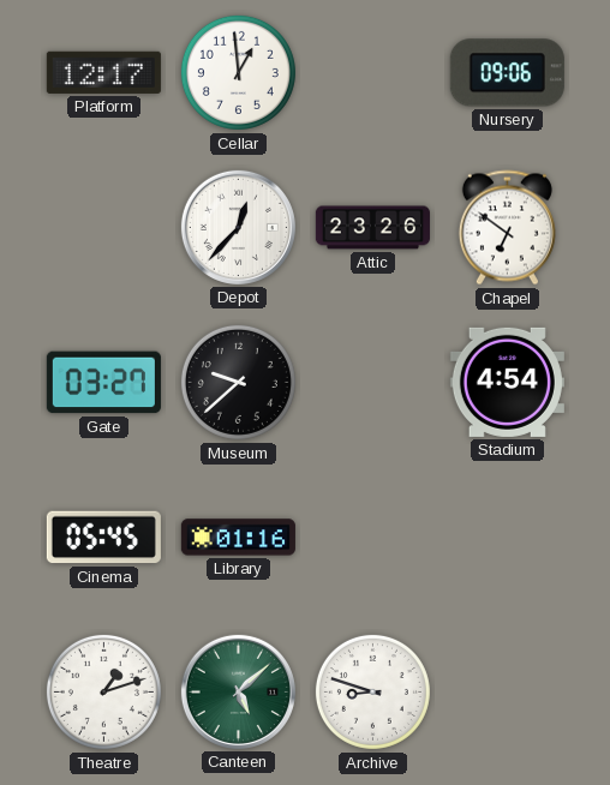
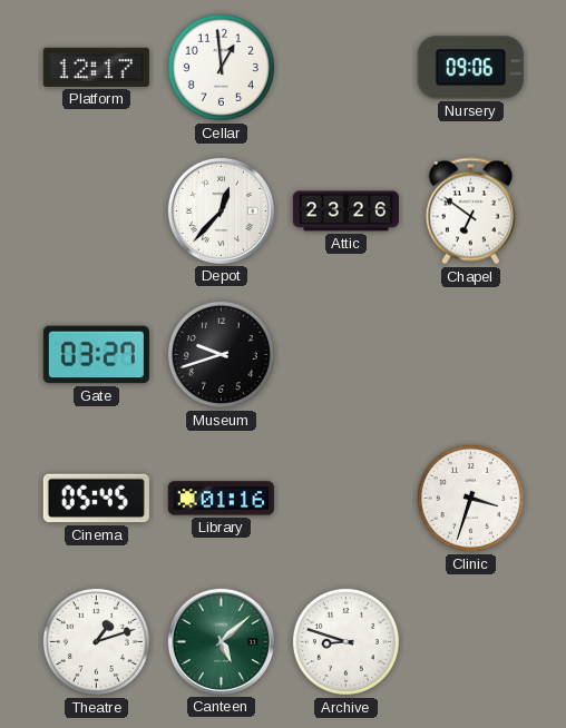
Museum: 9:38 -> 9:42
Stadium: 4:54 -> none
Clinic: none -> 3:33
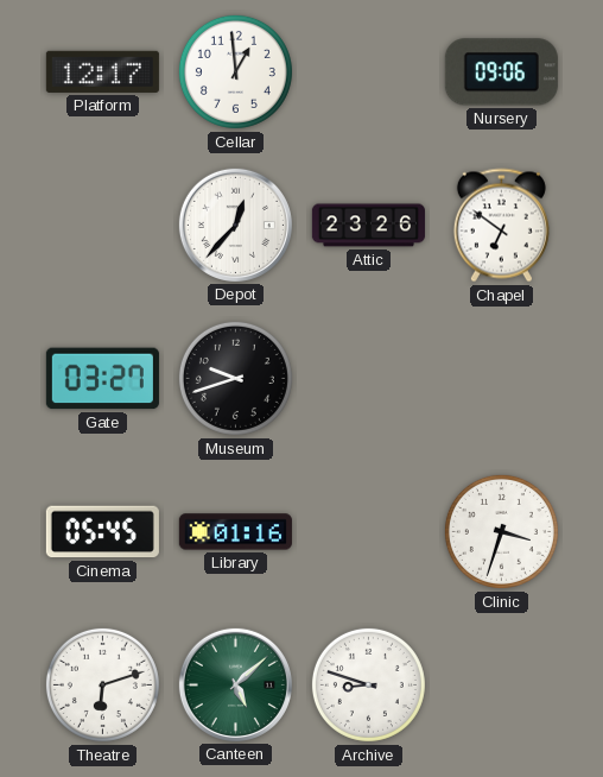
Theatre: 1:12 -> 6:12
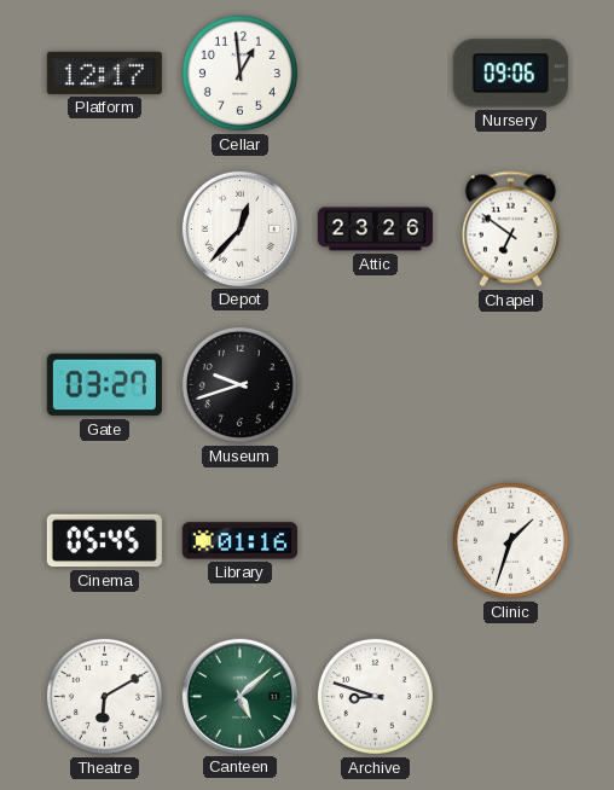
Clinic: 3:33 -> 1:33
Theatre: 6:12 -> 6:10
